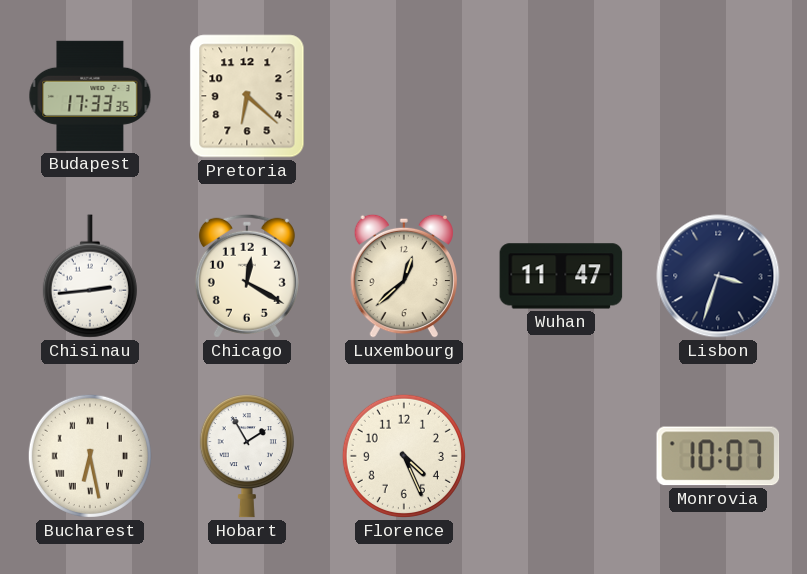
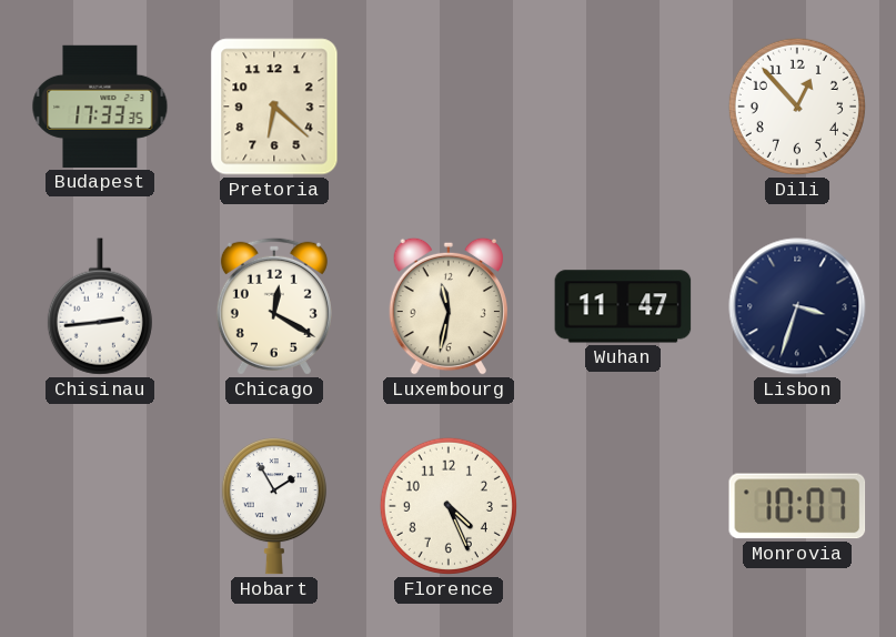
Dili: none -> 12:53
Luxembourg: 12:38 -> 11:32
Bucharest: 6:28 -> none
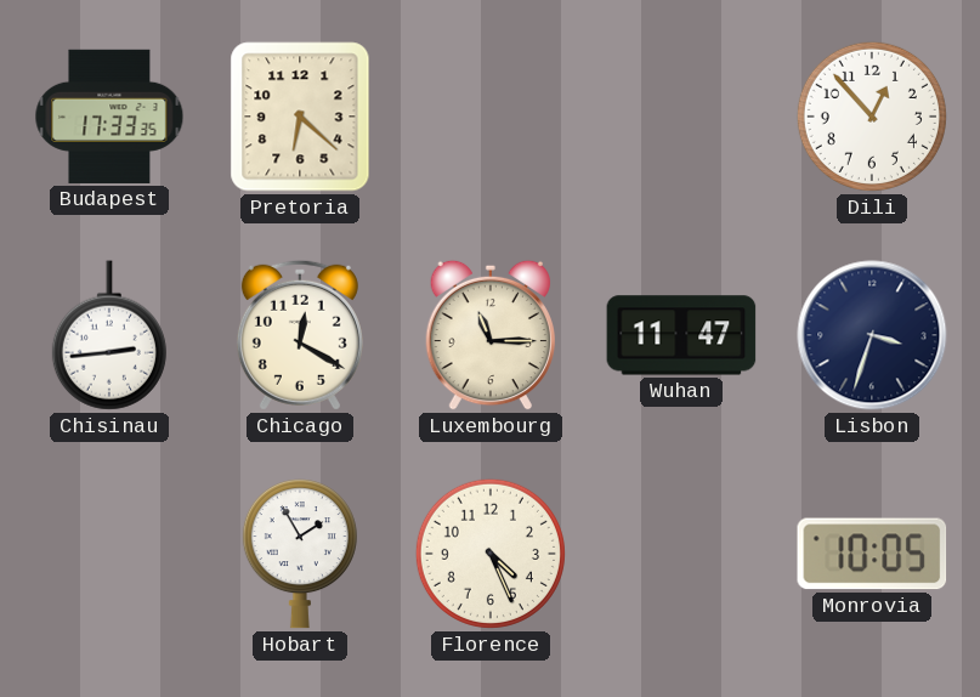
Luxembourg: 11:32 -> 11:15
Monrovia: 10:07 -> 10:05
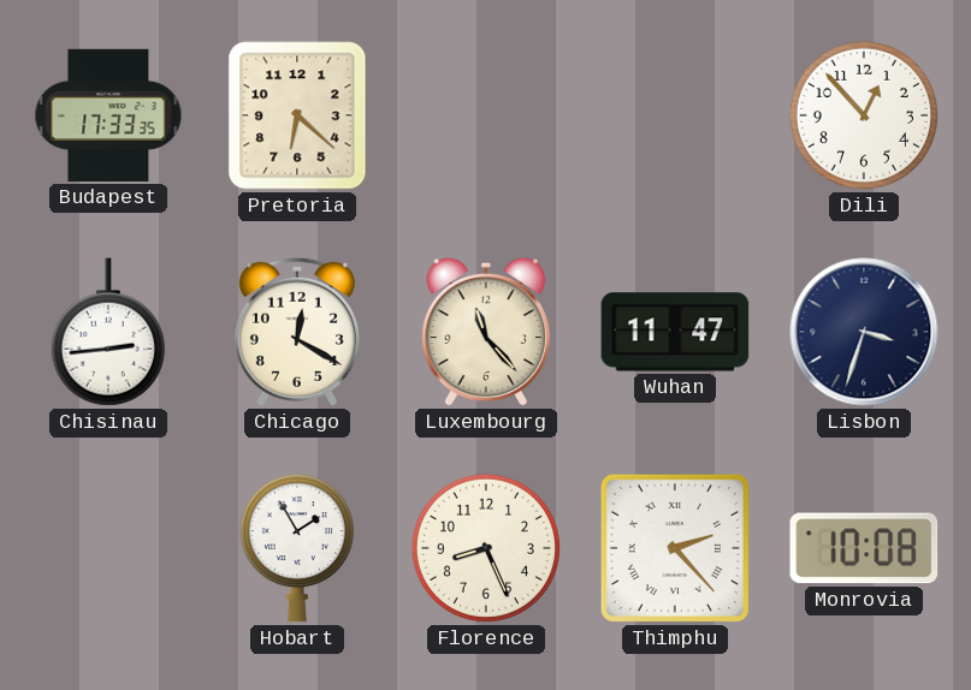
Luxembourg: 11:15 -> 11:23
Florence: 4:26 -> 8:26
Thimphu: none -> 2:23
Monrovia: 10:05 -> 10:08
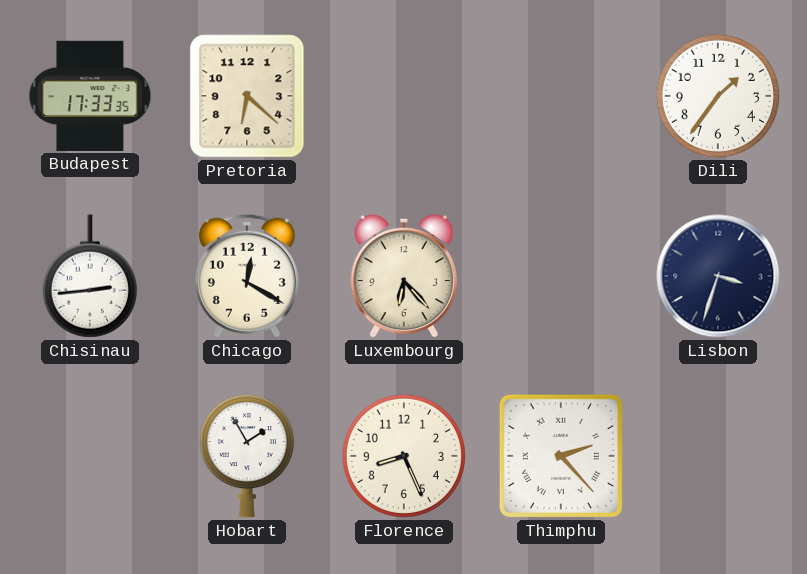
Dili: 12:53 -> 1:36
Luxembourg: 11:23 -> 6:23
Wuhan: 11:47 -> none
Monrovia: 10:08 -> none
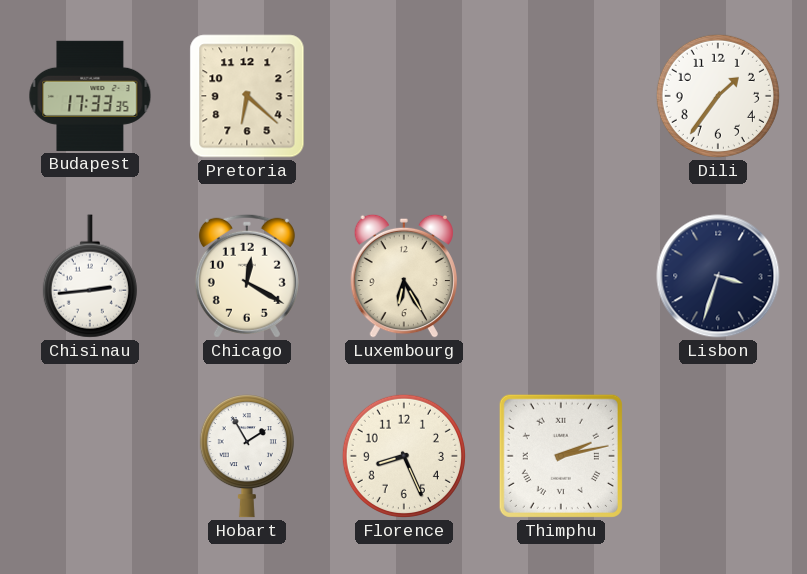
Luxembourg: 6:23 -> 6:25
Thimphu: 2:23 -> 2:13
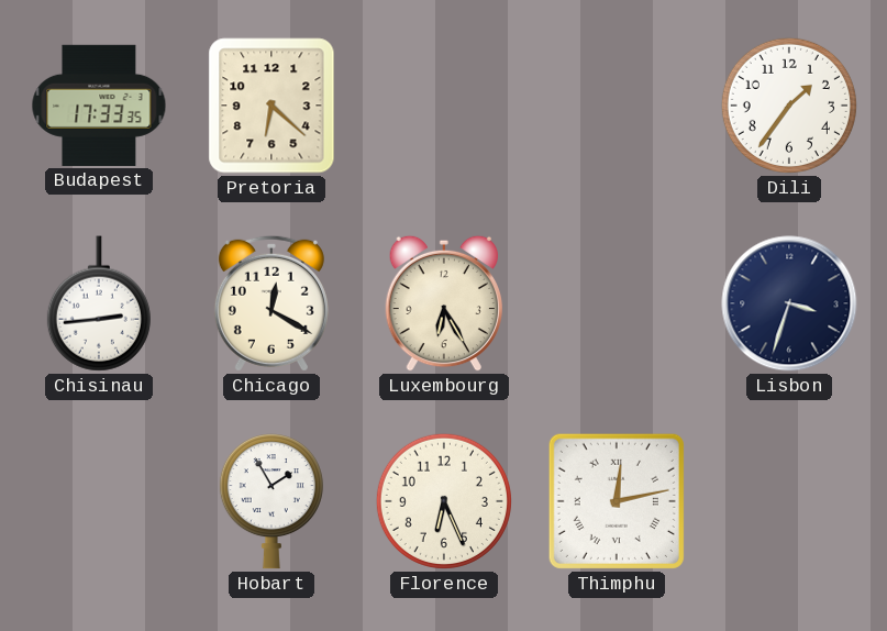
Florence: 8:26 -> 6:26
Thimphu: 2:13 -> 12:13
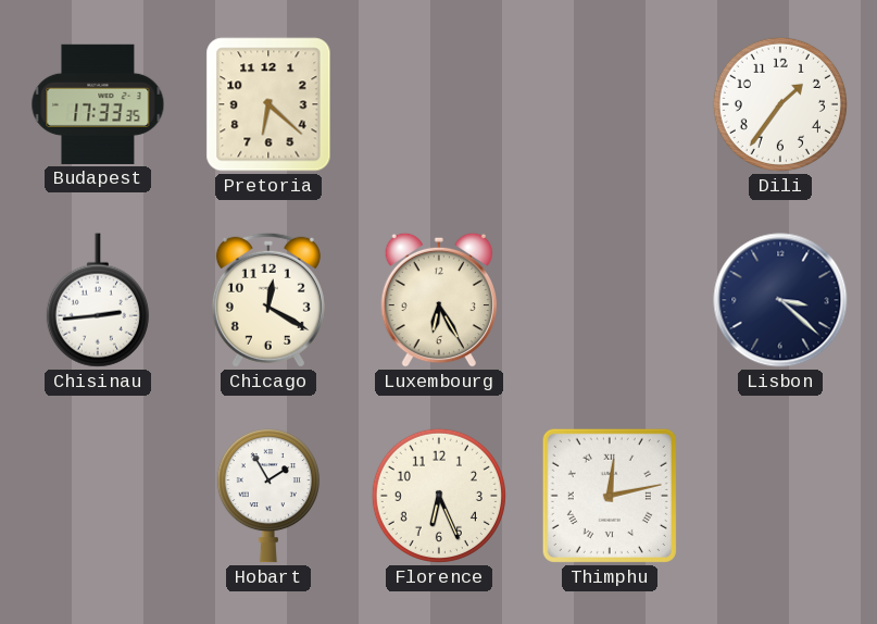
Lisbon: 3:33 -> 3:22
